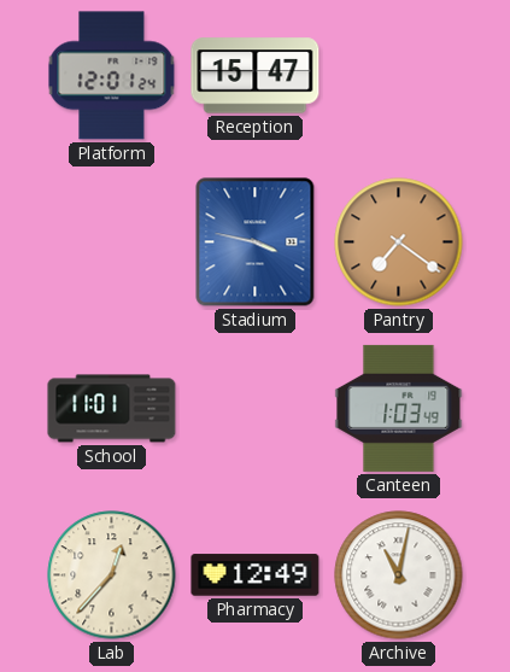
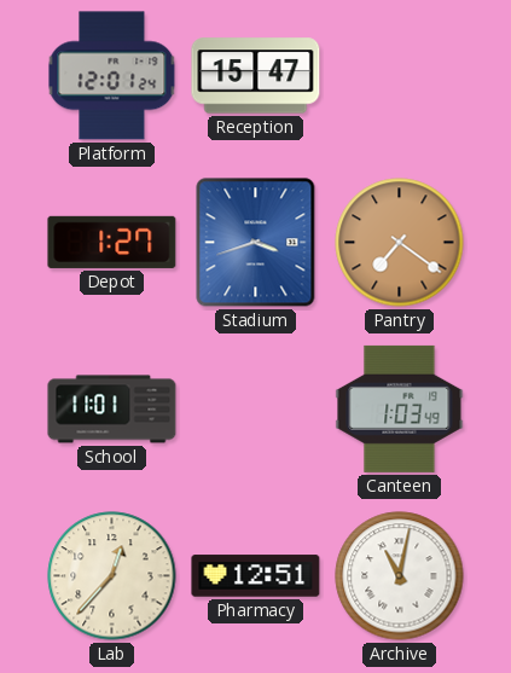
Depot: none -> 1:27
Stadium: 3:47 -> 3:42
Pharmacy: 12:49 -> 12:51
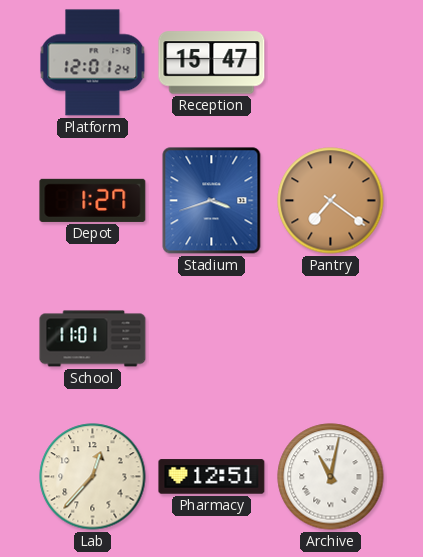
Canteen: 1:03 -> none
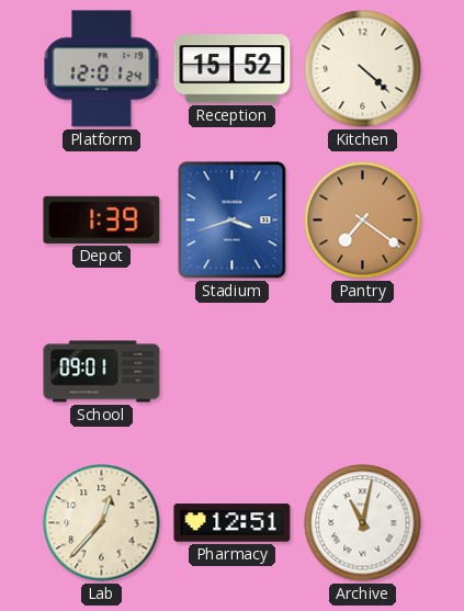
Reception: 15:47 -> 15:52
Kitchen: none -> 4:22
Depot: 1:27 -> 1:39
School: 11:01 -> 09:01
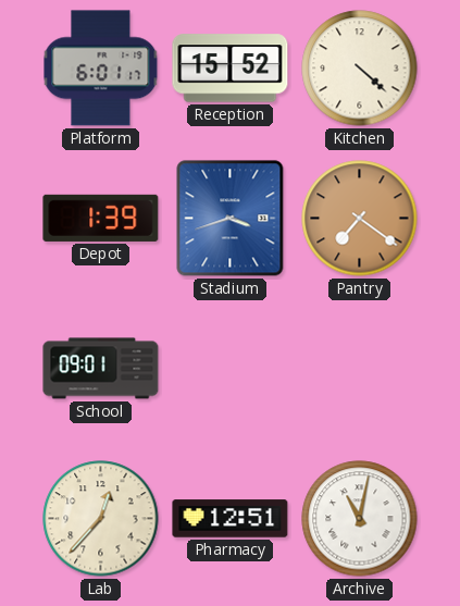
Platform: 12:01 -> 6:01
